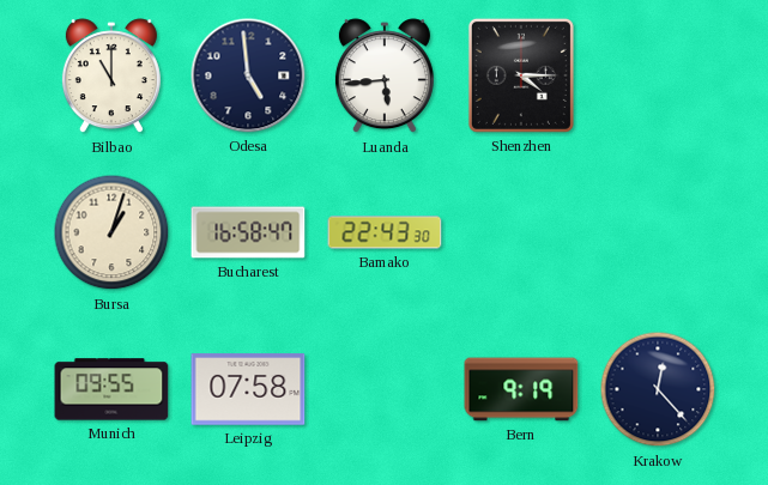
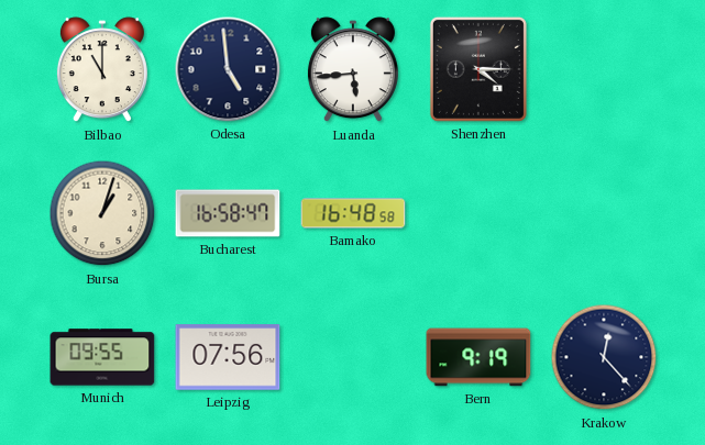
Bamako: 22:43 -> 16:48
Leipzig: 07:58 -> 07:56
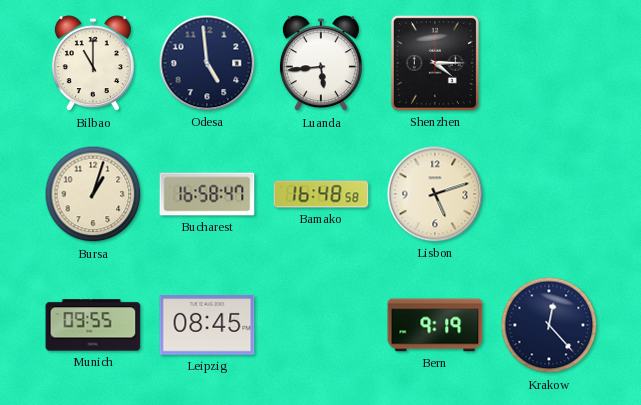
Lisbon: none -> 5:12
Leipzig: 07:56 -> 08:45
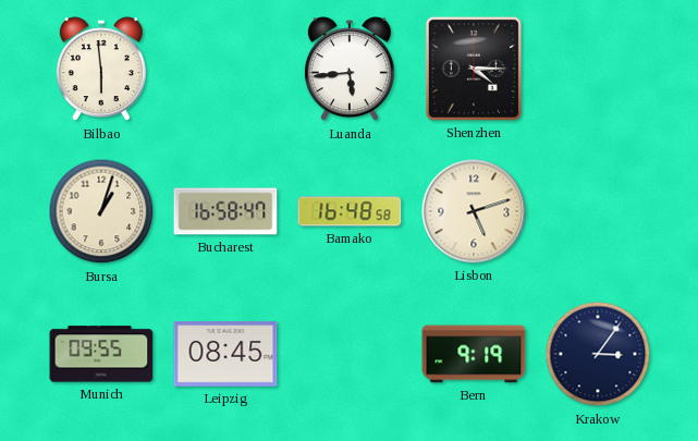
Bilbao: 11:00 -> 5:59
Odesa: 4:59 -> none
Krakow: 12:23 -> 3:06
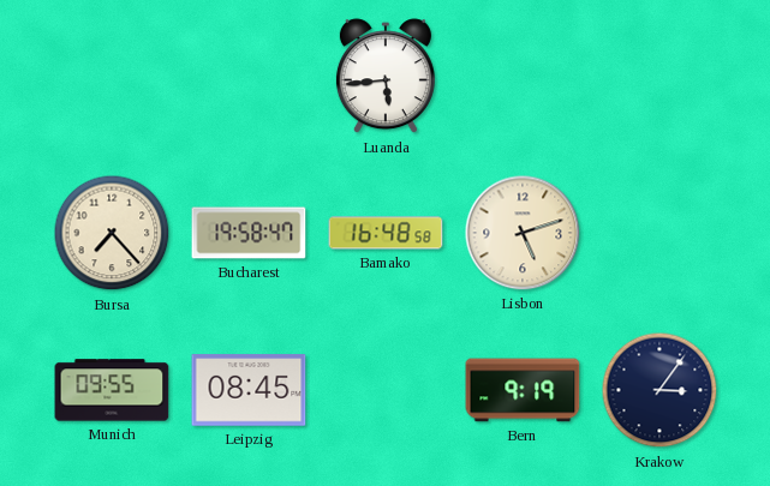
Bilbao: 5:59 -> none
Shenzhen: 4:15 -> none
Bursa: 1:03 -> 7:23
Bucharest: 16:58 -> 19:58
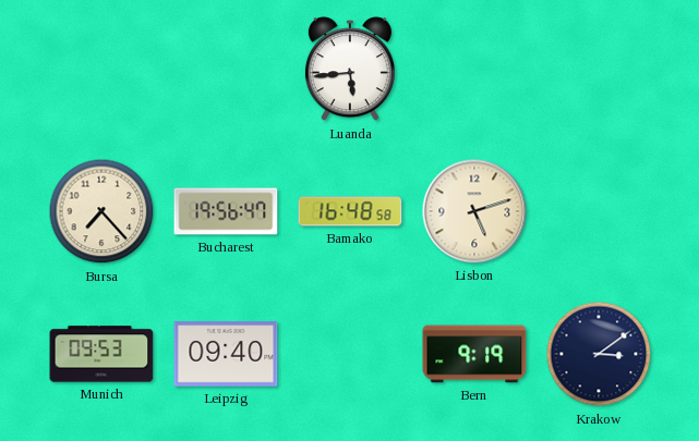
Bucharest: 19:58 -> 19:56
Munich: 09:55 -> 09:53
Leipzig: 08:45 -> 09:40
Krakow: 3:06 -> 3:09
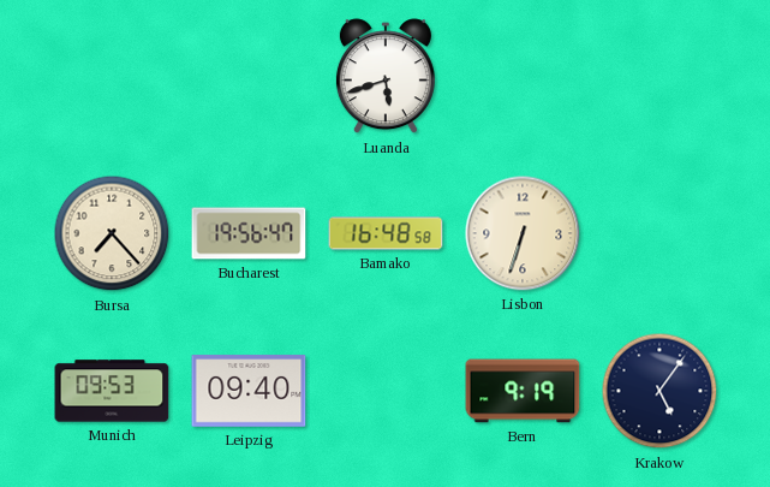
Luanda: 5:44 -> 5:42
Lisbon: 5:12 -> 6:33
Krakow: 3:09 -> 5:06
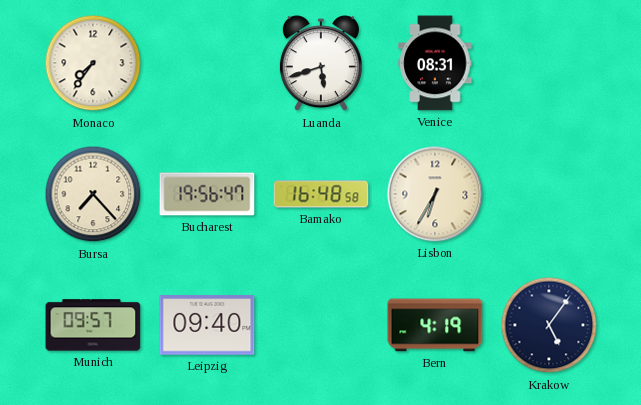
Monaco: none -> 7:36
Venice: none -> 08:31
Lisbon: 6:33 -> 6:35
Munich: 09:53 -> 09:57
Bern: 9:19 -> 4:19
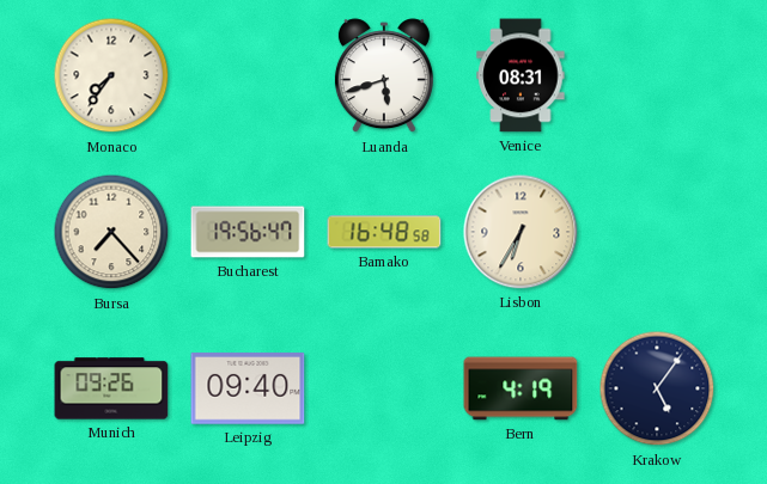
Munich: 09:57 -> 09:26
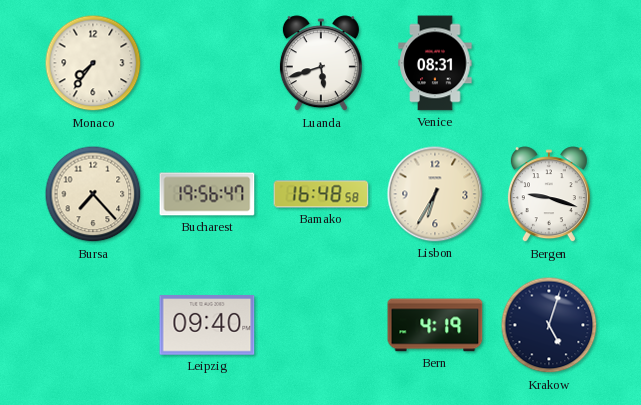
Bergen: none -> 9:18
Munich: 09:26 -> none
Krakow: 5:06 -> 5:03
